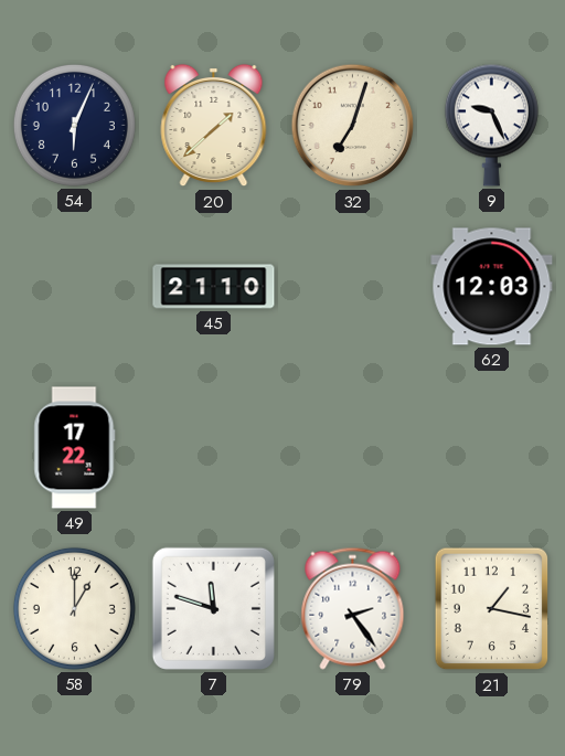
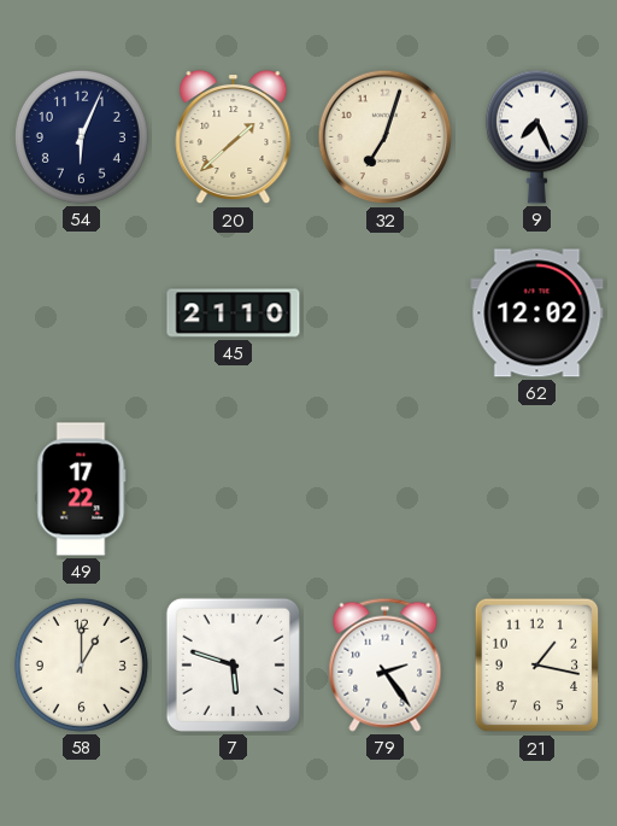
9: 9:26 -> 7:26
62: 12:03 -> 12:02
7: 11:48 -> 5:48
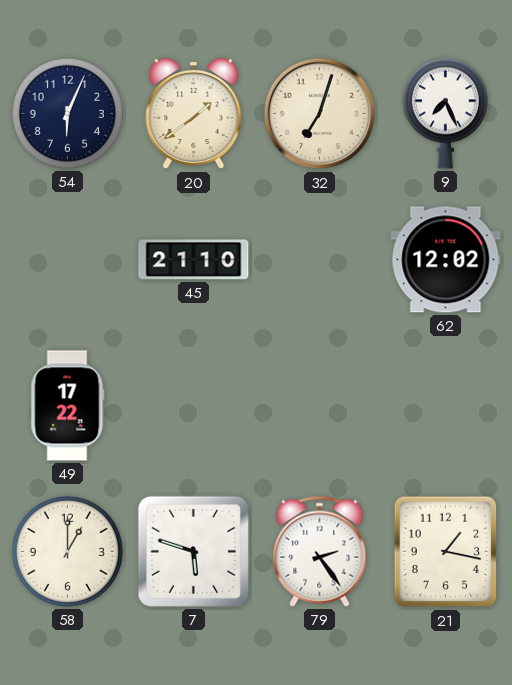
20: 1:38 -> 1:39
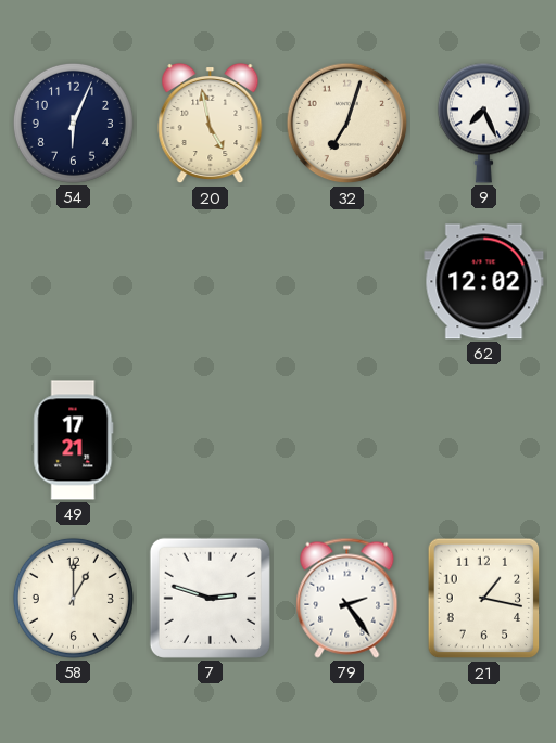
20: 1:39 -> 4:58
45: 21:10 -> none
49: 17:22 -> 17:21
7: 5:48 -> 2:48
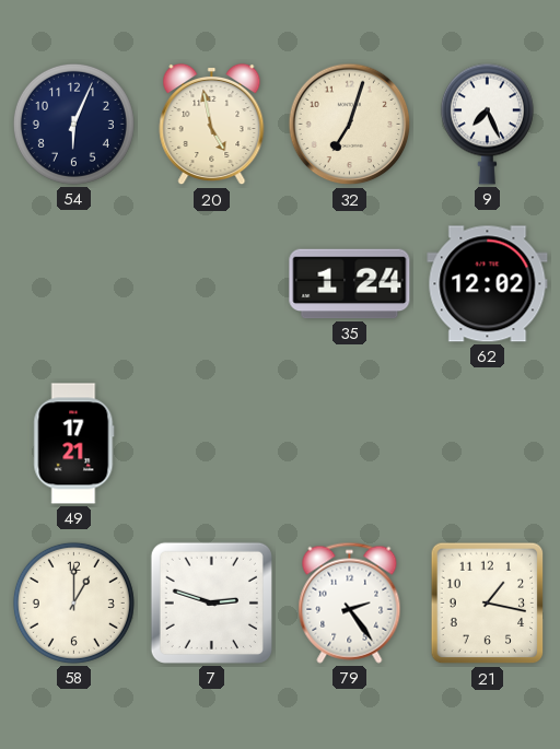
35: none -> 1:24
